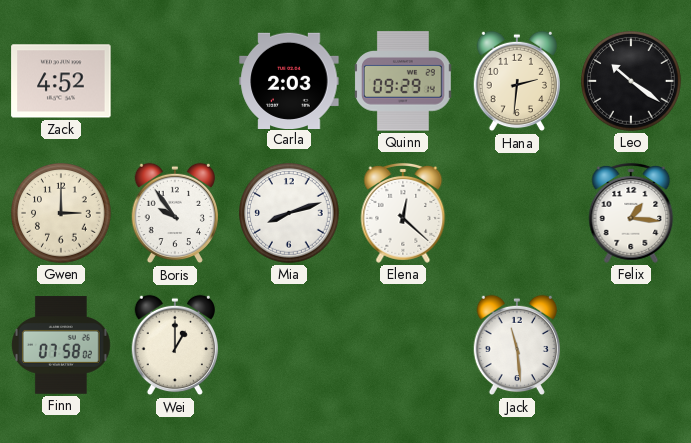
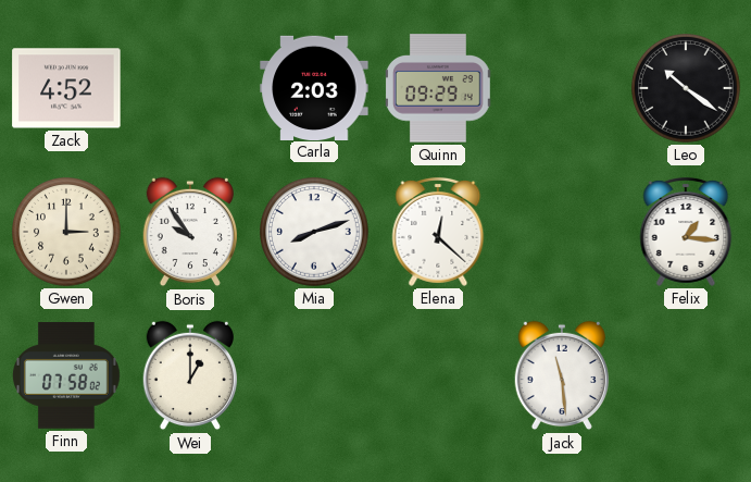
Hana: 2:31 -> none
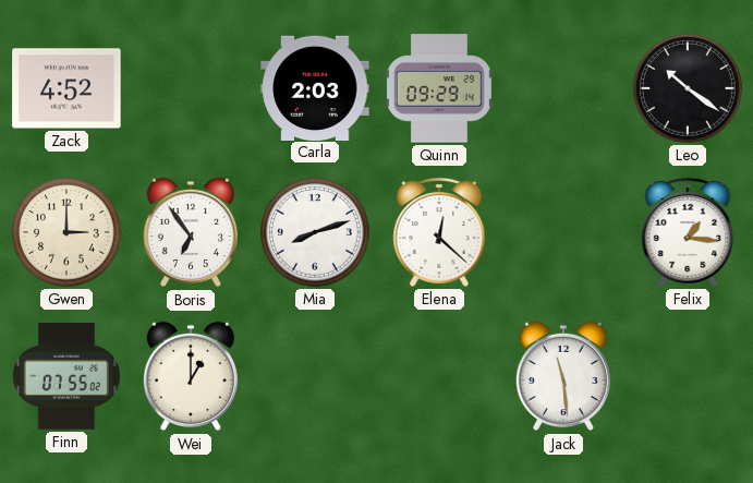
Boris: 9:54 -> 6:54
Finn: 07:58 -> 07:55
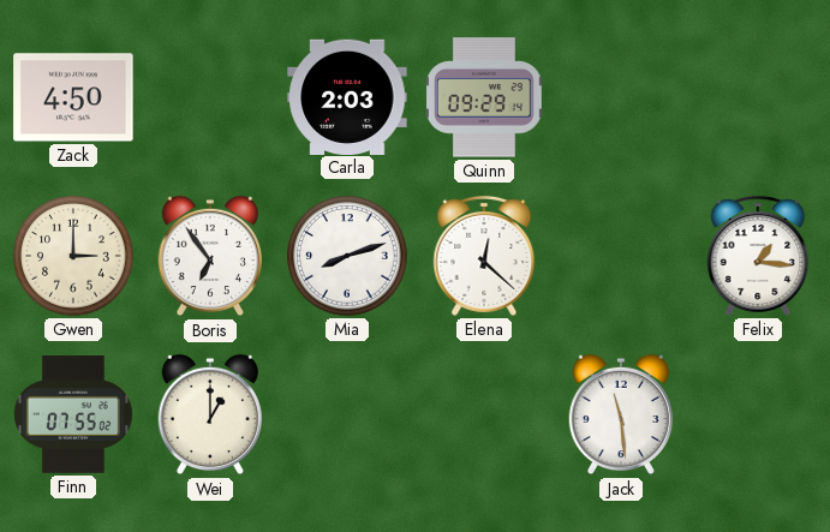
Zack: 4:52 -> 4:50
Leo: 10:21 -> none
